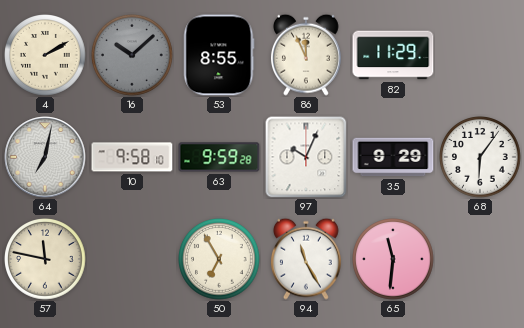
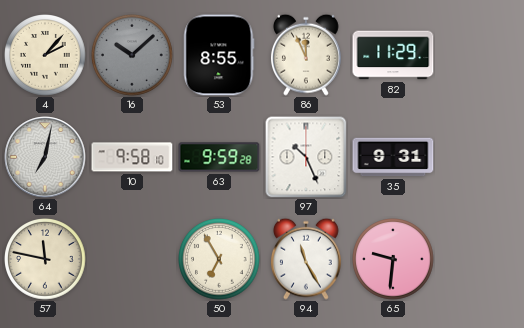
4: 2:10 -> 2:07
97: 10:04 -> 10:26
35: 9:29 -> 9:31
68: 6:06 -> none
65: 11:31 -> 9:31
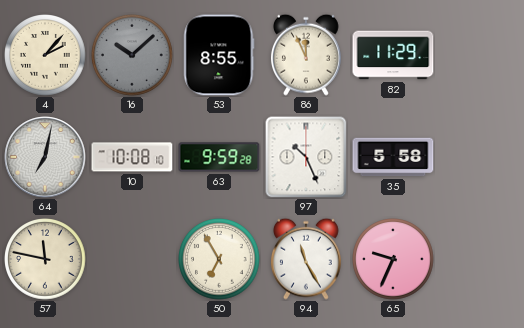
10: 9:58 -> 10:08
35: 9:31 -> 5:58
65: 9:31 -> 9:34
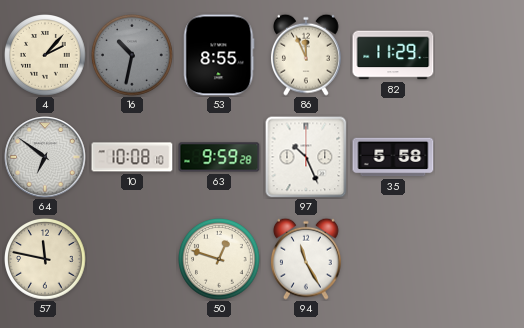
16: 10:08 -> 10:32
64: 7:02 -> 6:51
50: 6:55 -> 12:48
65: 9:34 -> none
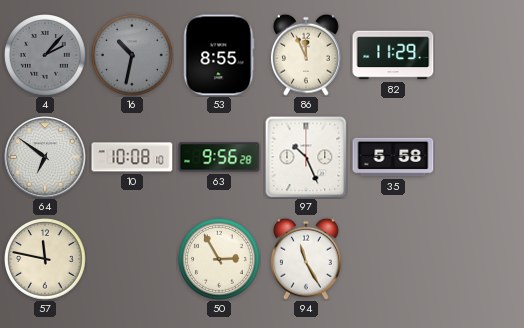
4 dial: cream -> grey
63: 9:59 -> 9:56
50: 12:48 -> 2:55
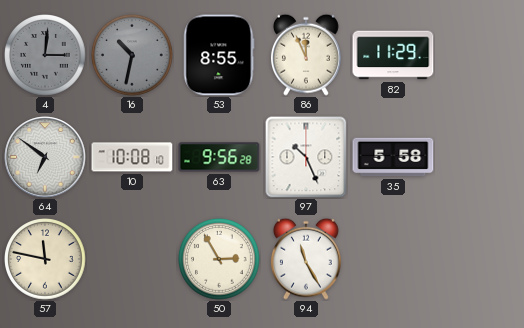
4: 2:07 -> 3:01
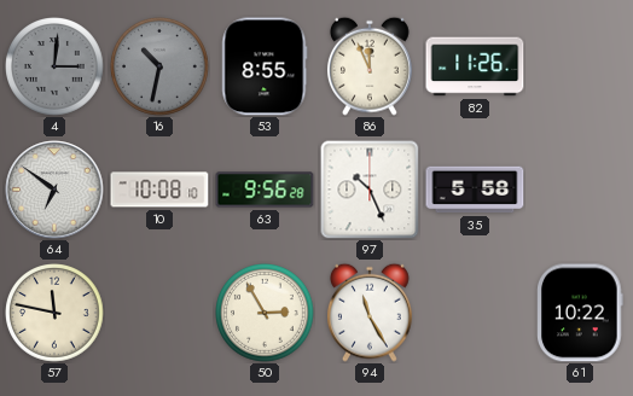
82: 11:29 -> 11:26
61: none -> 10:22
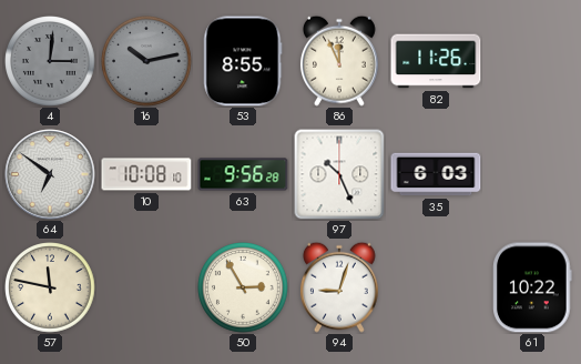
16: 10:32 -> 10:13
35: 5:58 -> 6:03
94: 11:25 -> 9:03
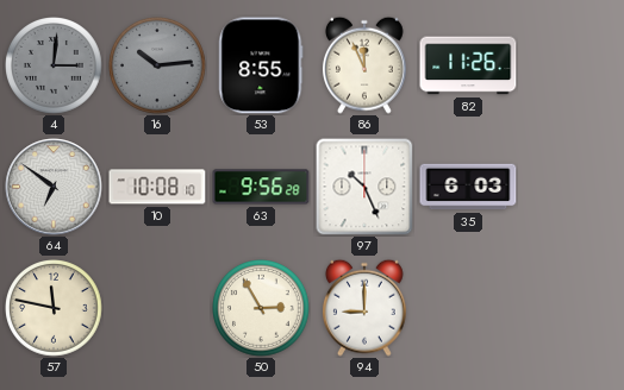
16: 10:13 -> 10:14
94: 9:03 -> 9:00
61: 10:22 -> none
